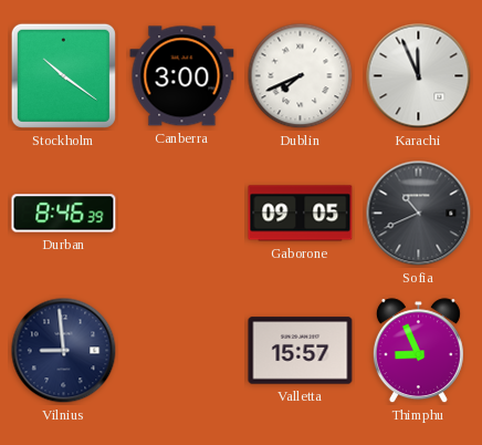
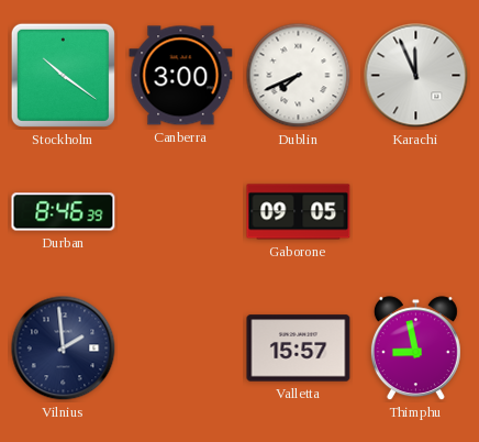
Sofia: 10:41 -> none
Vilnius: 8:59 -> 1:59
Thimphu: 8:56 -> 8:58
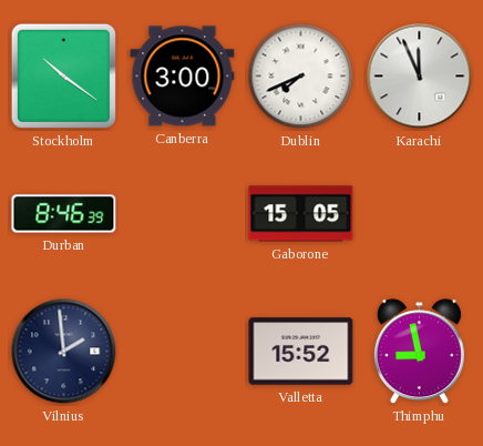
Gaborone: 09:05 -> 15:05
Valletta: 15:57 -> 15:52
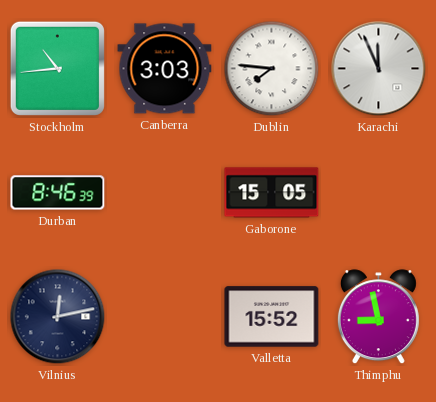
Stockholm: 10:21 -> 10:44
Canberra: 3:00 -> 3:03
Dublin: 7:41 -> 7:46
Vilnius: 1:59 -> 12:13
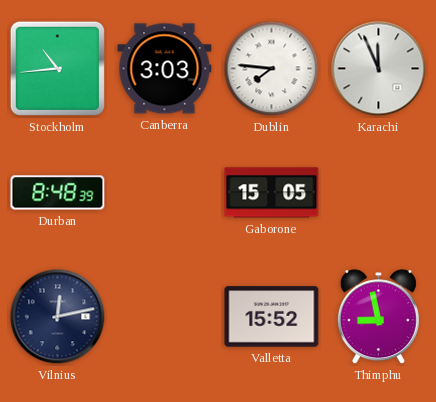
Durban: 8:46 -> 8:48
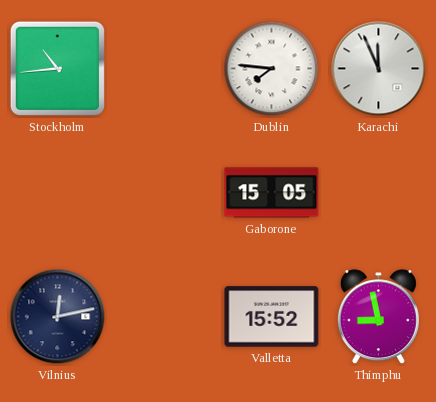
Canberra: 3:03 -> none
Durban: 8:48 -> none
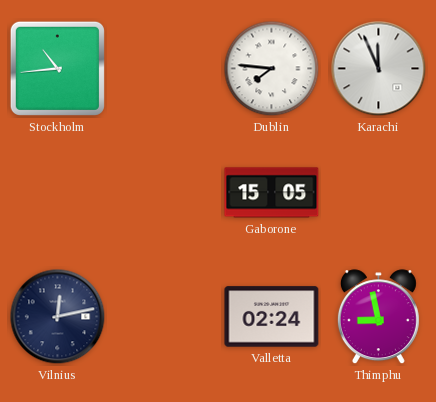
Valletta: 15:52 -> 02:24
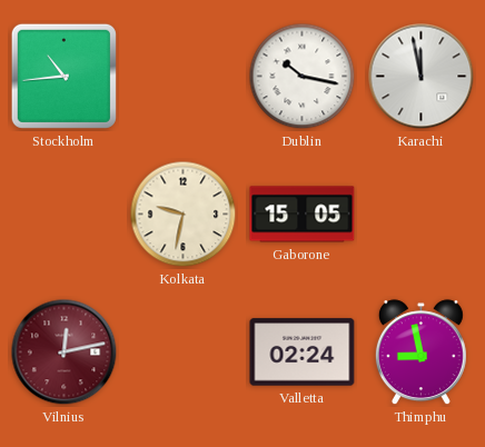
Dublin: 7:46 -> 10:17
Karachi: 11:56 -> 11:58
Kolkata: none -> 9:32
Vilnius dial: navy -> burgundy
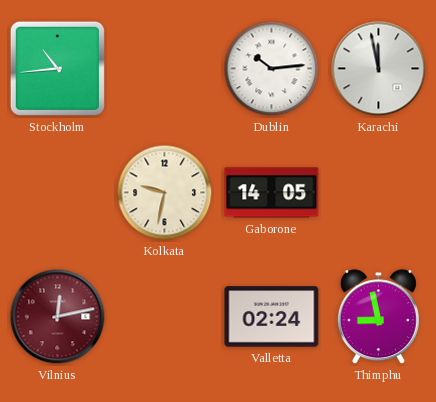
Dublin: 10:17 -> 10:14
Gaborone: 15:05 -> 14:05
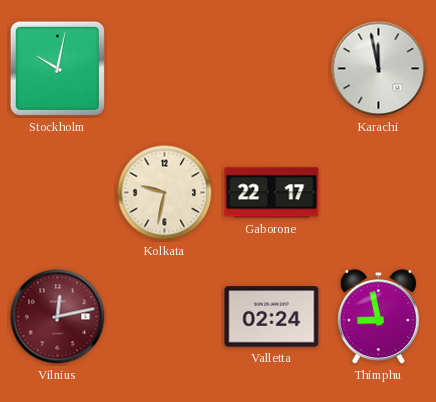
Stockholm: 10:44 -> 10:02
Dublin: 10:14 -> none
Gaborone: 14:05 -> 22:17
